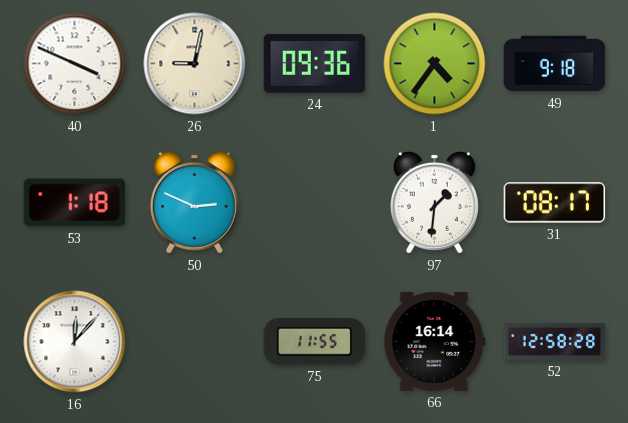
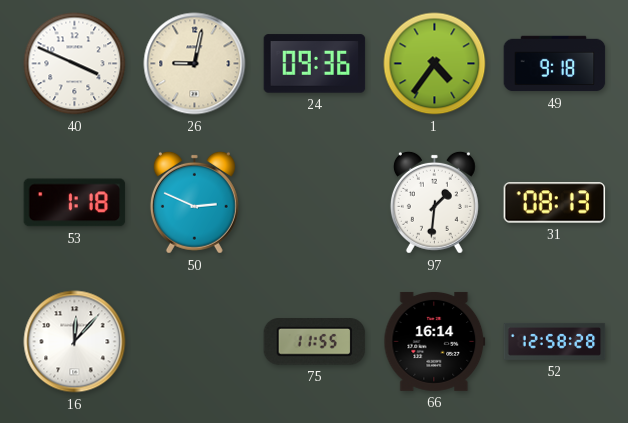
31: 08:17 -> 08:13
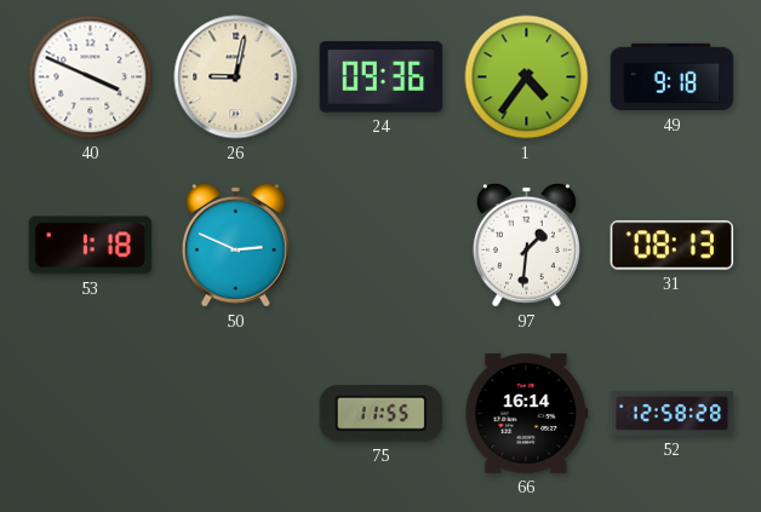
16: 12:07 -> none
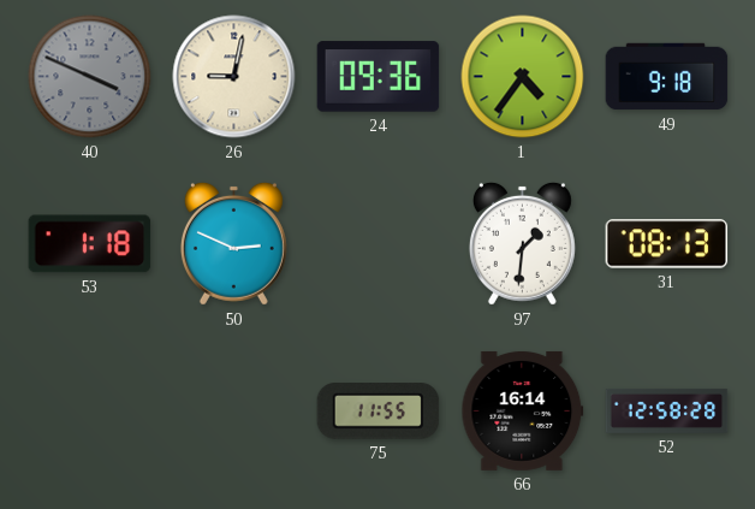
40 dial: white -> grey
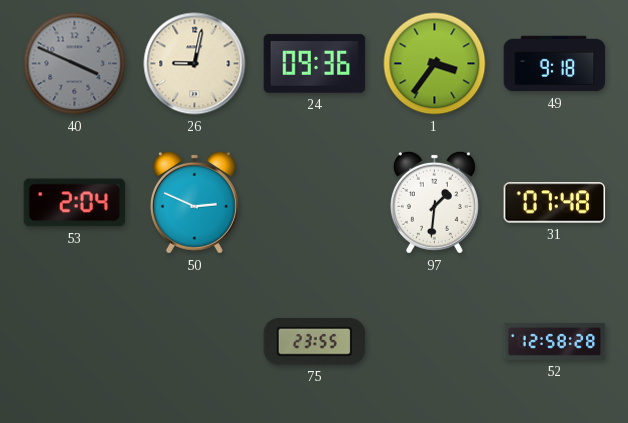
1: 4:36 -> 3:36
53: 1:18 -> 2:04
31: 08:13 -> 07:48
75: 11:55 -> 23:55
66: 16:14 -> none
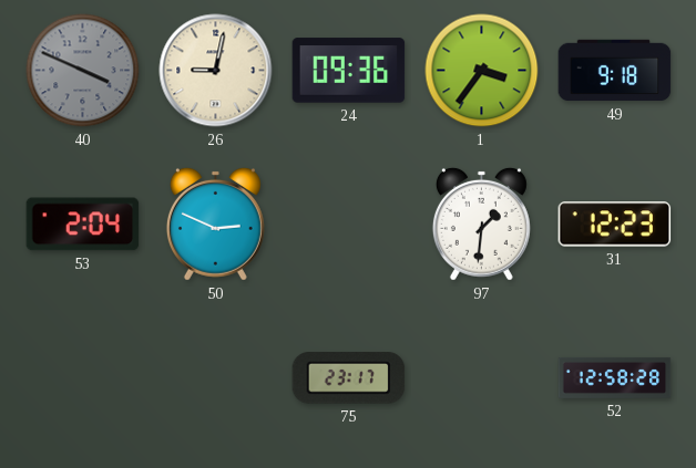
31: 07:48 -> 12:23
75: 23:55 -> 23:17
